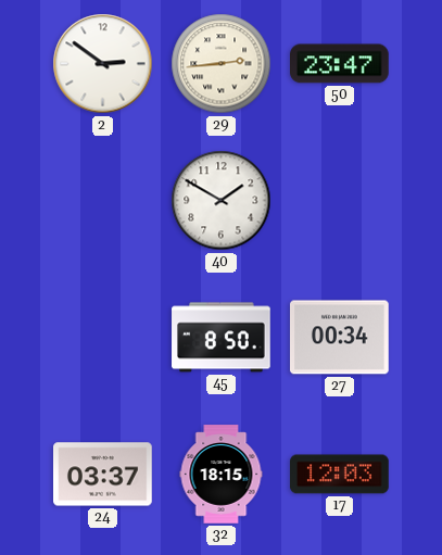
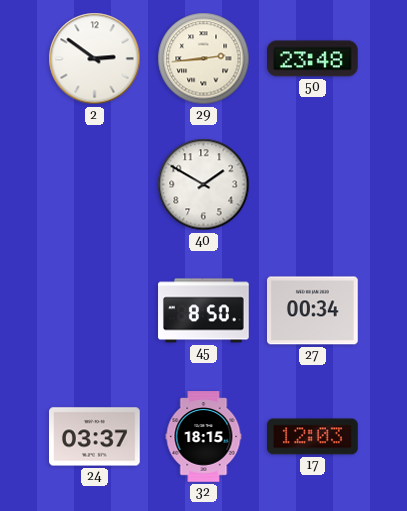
50: 23:47 -> 23:48
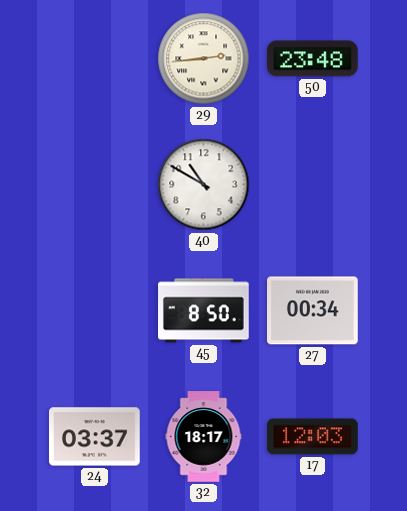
2: 2:51 -> none
40: 1:50 -> 10:50
32: 18:15 -> 18:17
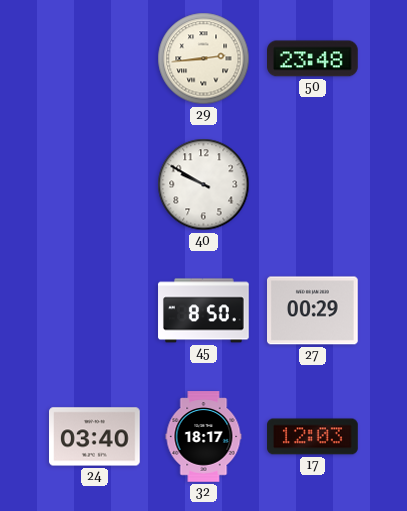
40: 10:50 -> 9:50
27: 00:34 -> 00:29
24: 03:37 -> 03:40
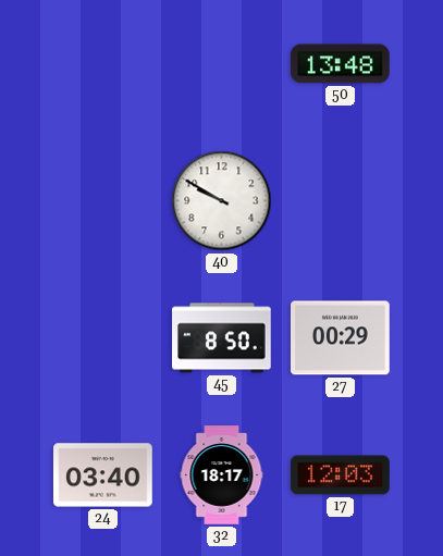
29: 2:44 -> none
50: 23:48 -> 13:48
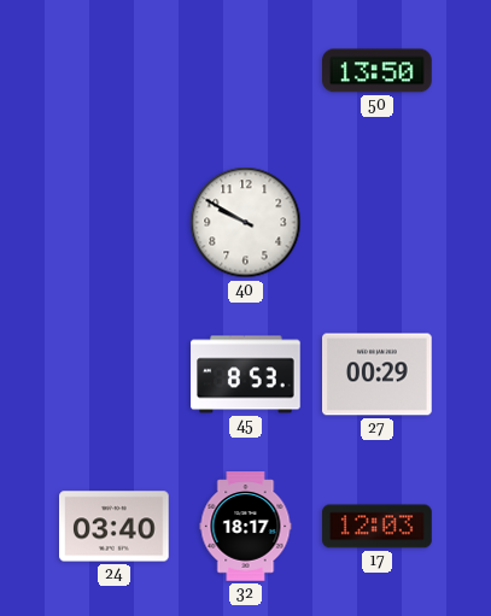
50: 13:48 -> 13:50
45: 8:50 -> 8:53
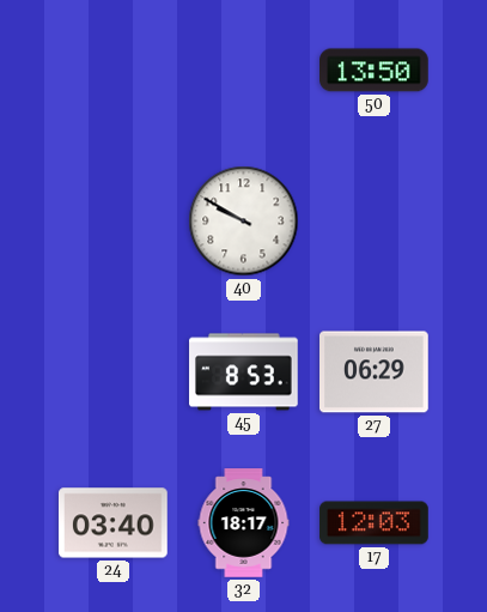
27: 00:29 -> 06:29
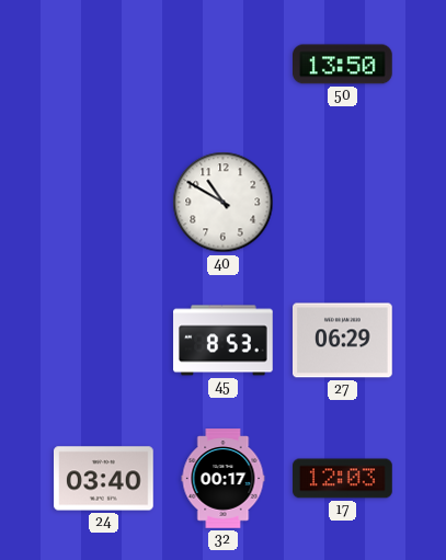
40: 9:50 -> 10:50
32: 18:17 -> 00:17
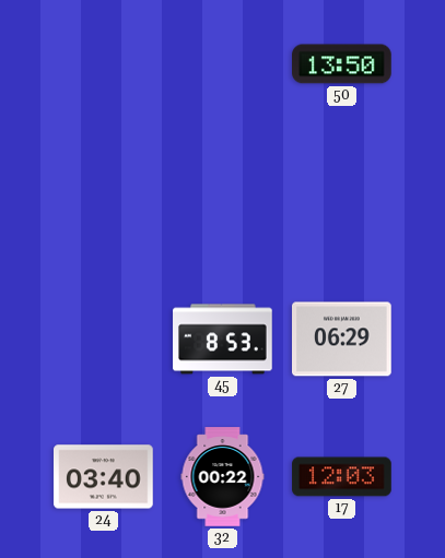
40: 10:50 -> none
32: 00:17 -> 00:22
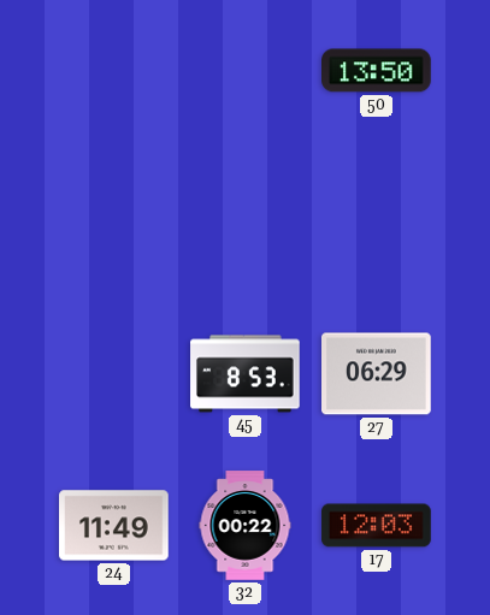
24: 03:40 -> 11:49
